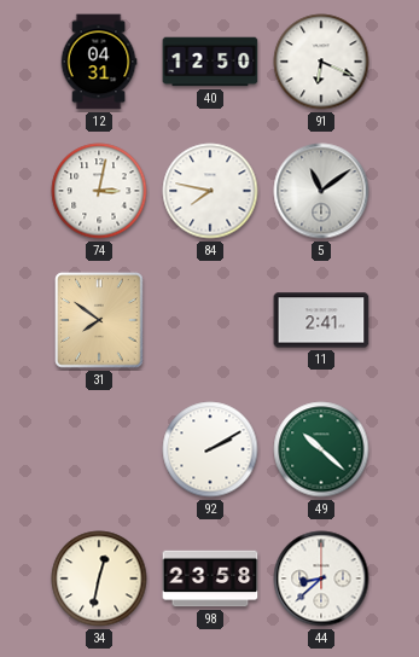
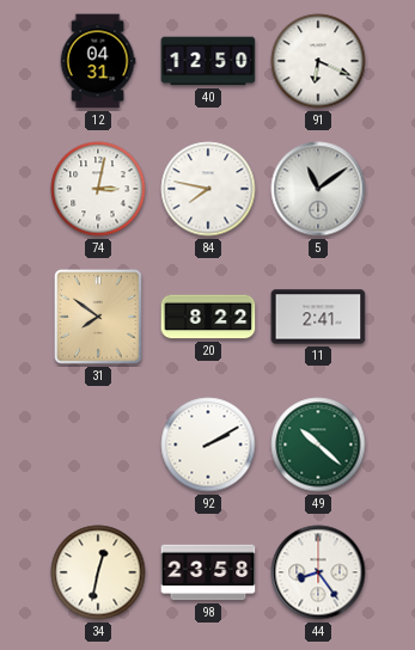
20: none -> 8:22
44: 8:38 -> 8:24
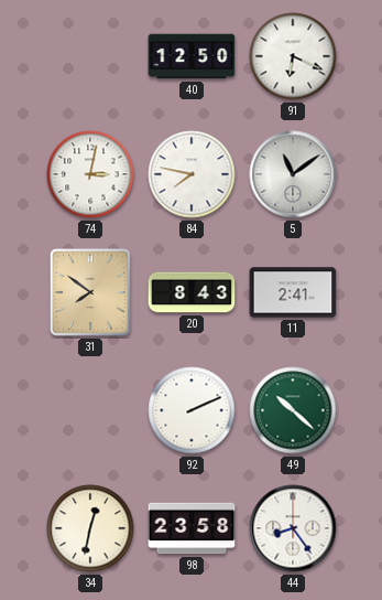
12: 04:31 -> none
20: 8:22 -> 8:43
92: 2:10 -> 2:11
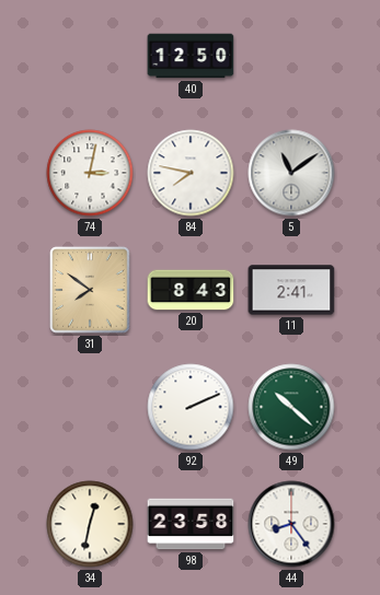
91: 6:19 -> none
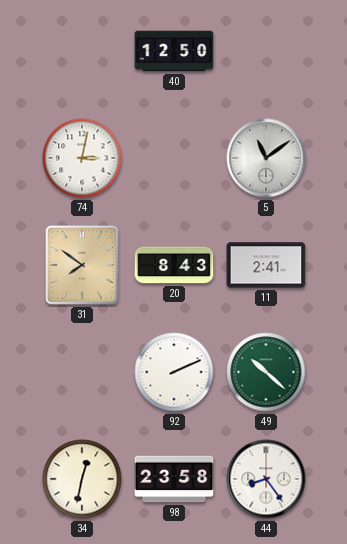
84: 7:47 -> none
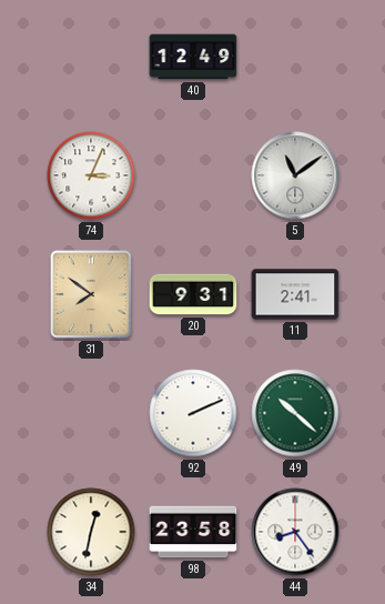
40: 12:50 -> 12:49
74: 3:02 -> 3:04
20: 8:43 -> 9:31
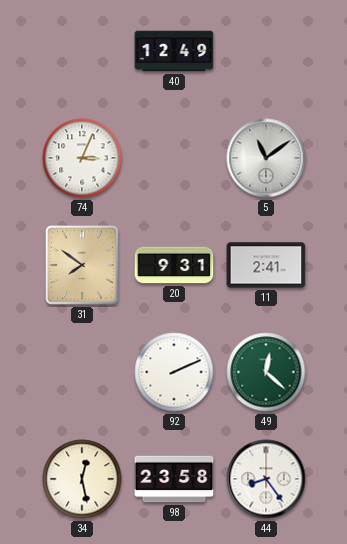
49: 10:22 -> 12:22
34: 12:32 -> 12:28
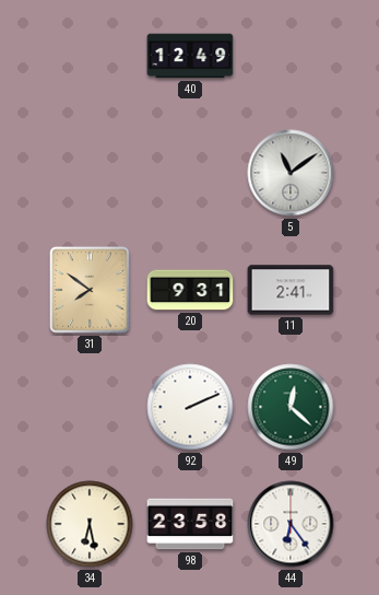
74: 3:04 -> none
34: 12:28 -> 6:28
44: 8:24 -> 6:24
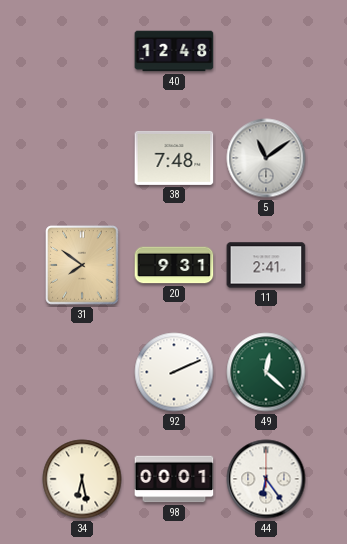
40: 12:49 -> 12:48
38: none -> 7:48
98: 23:58 -> 00:01
